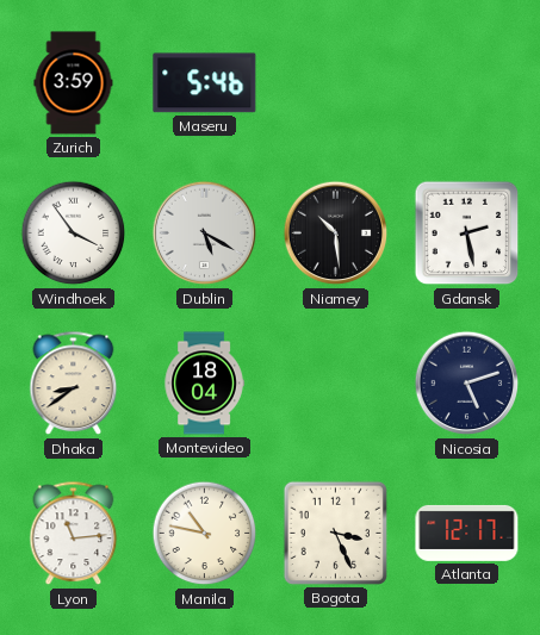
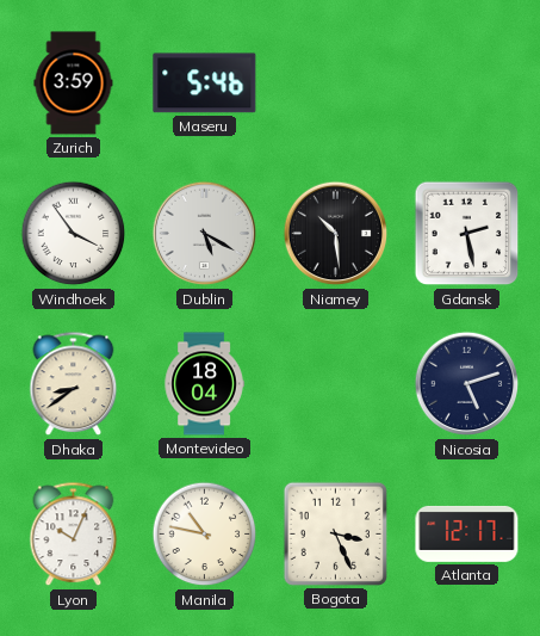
Lyon: 11:14 -> 10:04
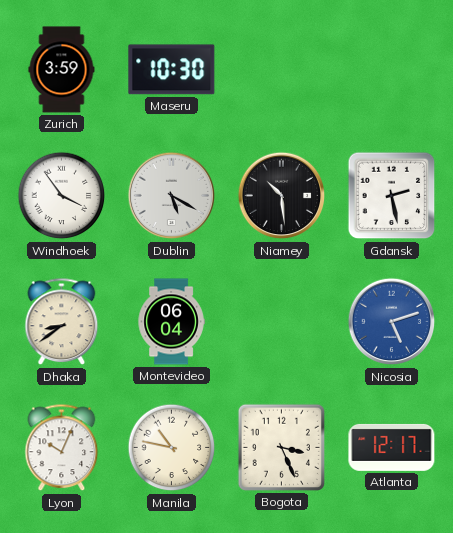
Maseru: 5:46 -> 10:30
Montevideo: 18:04 -> 06:04
Nicosia dial: navy -> blue
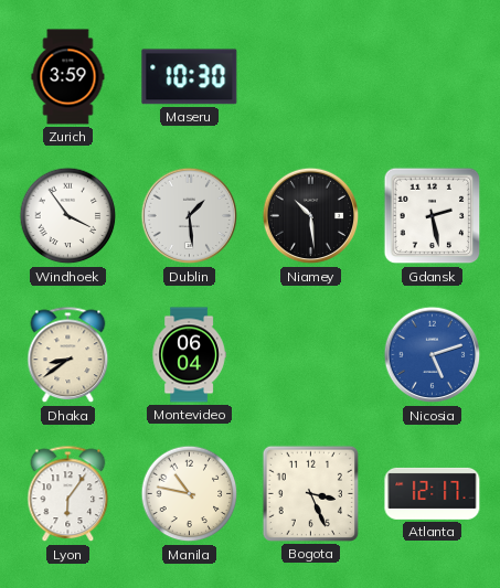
Dublin: 5:20 -> 1:29
Lyon: 10:04 -> 6:06
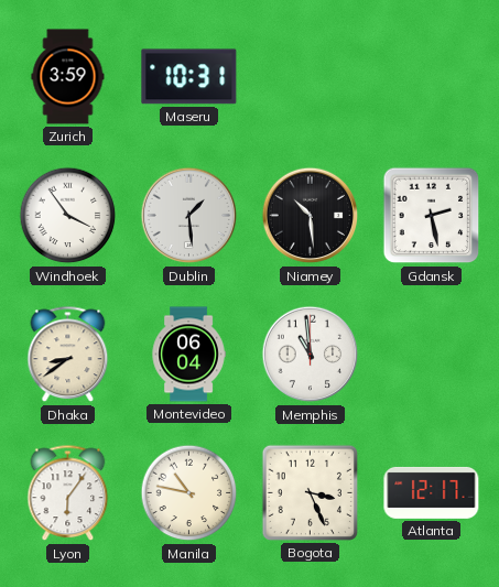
Maseru: 10:30 -> 10:31
Memphis: none -> 10:59
Nicosia: 5:12 -> none
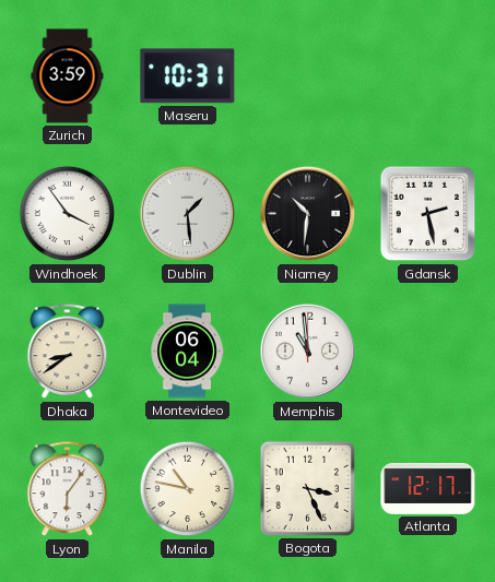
Niamey: 10:29 -> 10:31
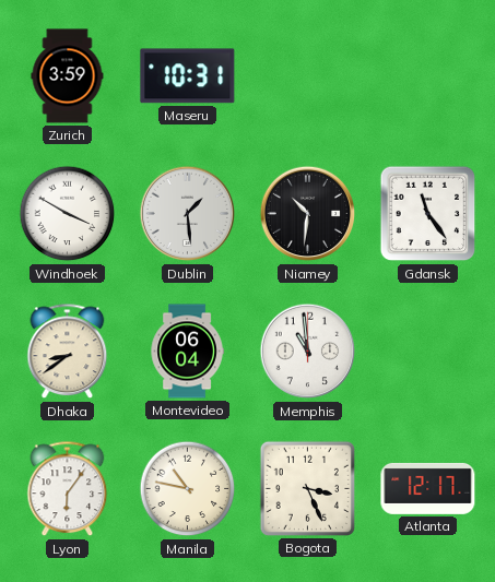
Windhoek: 3:54 -> 3:50
Gdansk: 2:28 -> 11:24
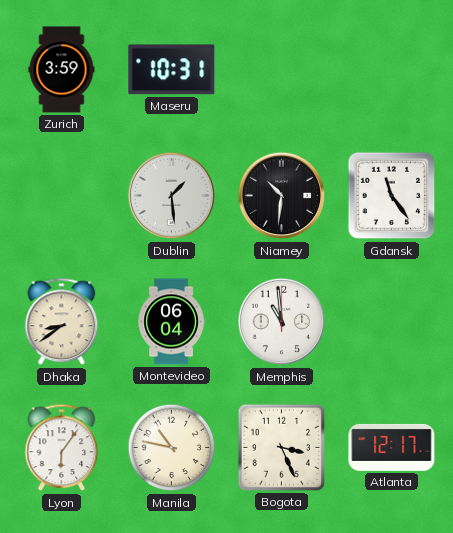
Windhoek: 3:50 -> none
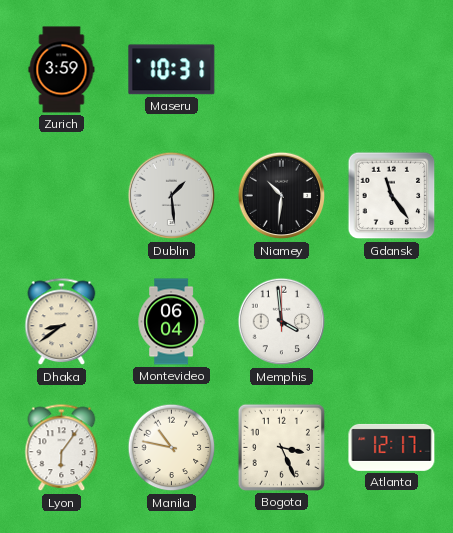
Memphis: 10:59 -> 3:59
